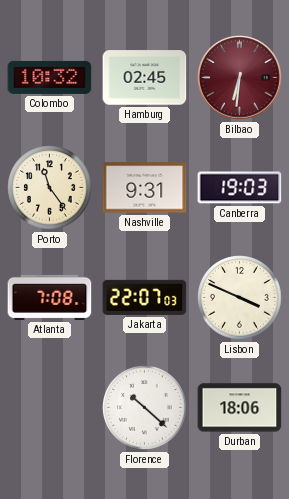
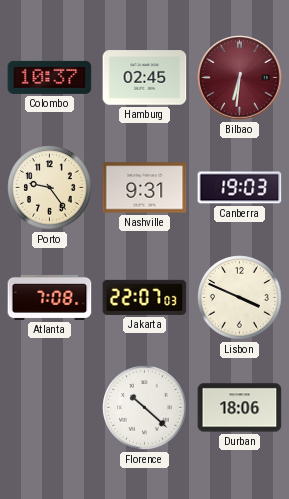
Colombo: 10:32 -> 10:37
Porto: 11:24 -> 9:24
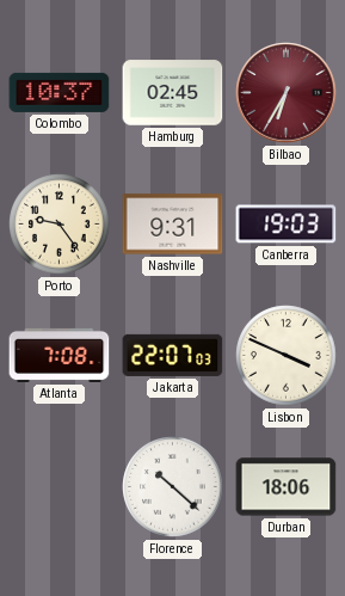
Bilbao: 6:31 -> 6:35
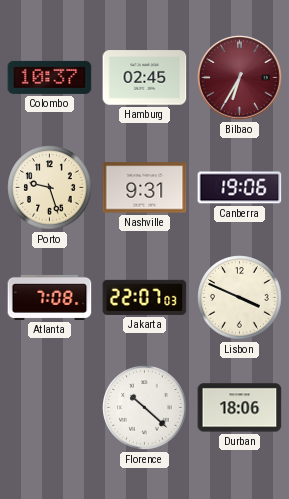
Porto: 9:24 -> 9:27
Canberra: 19:03 -> 19:06
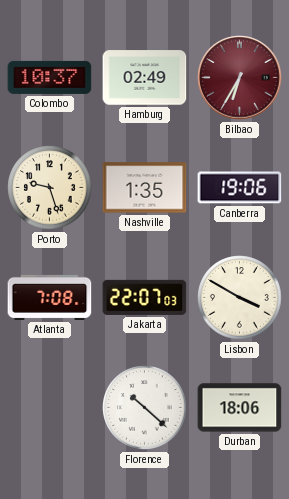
Hamburg: 02:45 -> 02:49
Nashville: 9:31 -> 1:35
Lisbon: 3:49 -> 3:50
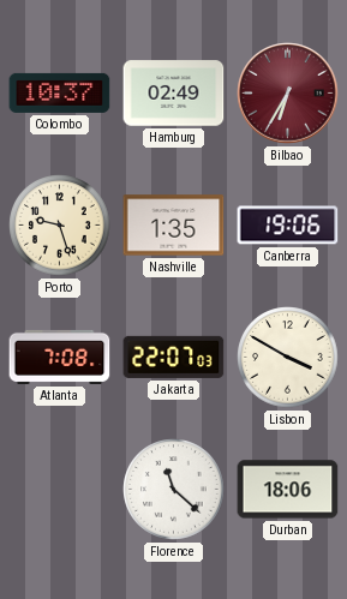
Florence: 10:22 -> 11:22
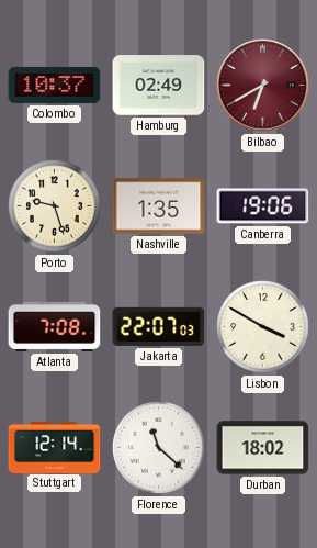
Bilbao: 6:35 -> 6:40
Stuttgart: none -> 12:14
Durban: 18:06 -> 18:02
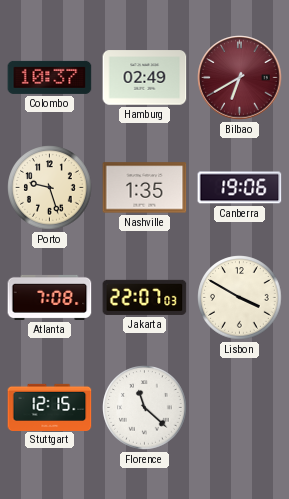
Stuttgart: 12:14 -> 12:15
Durban: 18:02 -> none
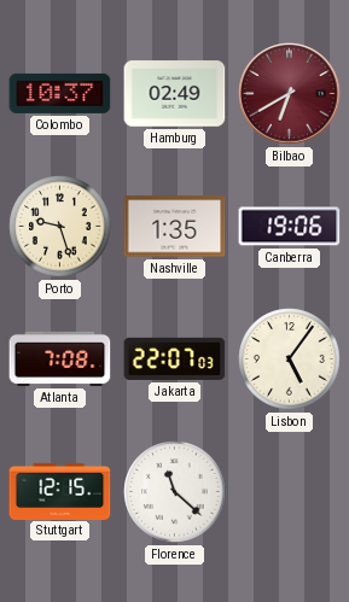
Lisbon: 3:50 -> 5:06
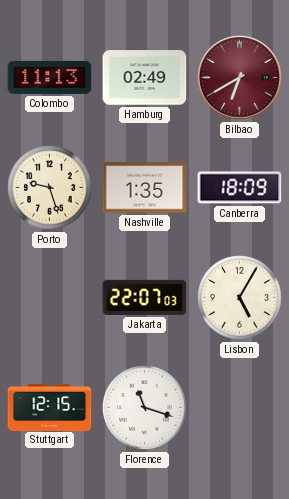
Colombo: 10:37 -> 11:13
Canberra: 19:06 -> 18:09
Atlanta: 7:08 -> none
Lisbon: 5:06 -> 5:05
Florence: 11:22 -> 11:18
